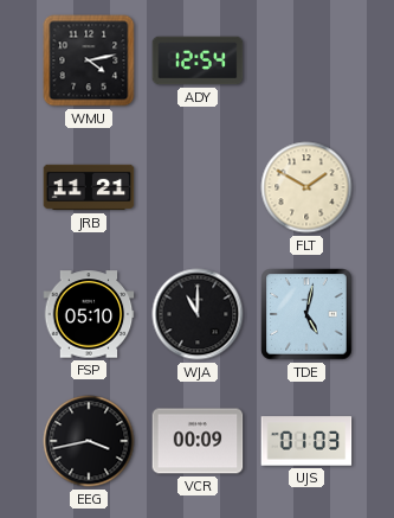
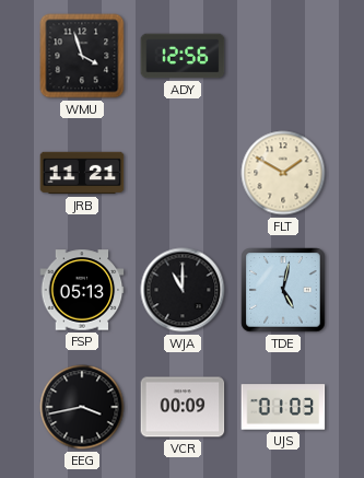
WMU: 4:13 -> 3:57
ADY: 12:54 -> 12:56
FSP: 05:10 -> 05:13
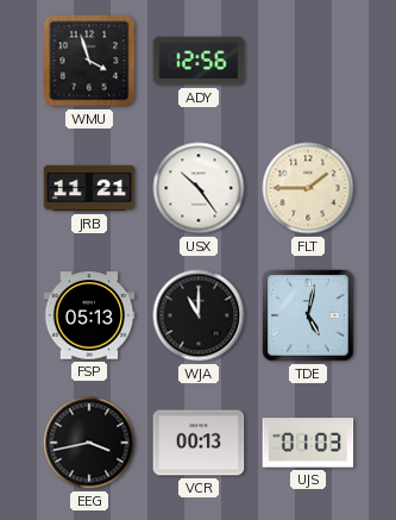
USX: none -> 10:24
FLT: 1:50 -> 1:45
VCR: 00:09 -> 00:13
